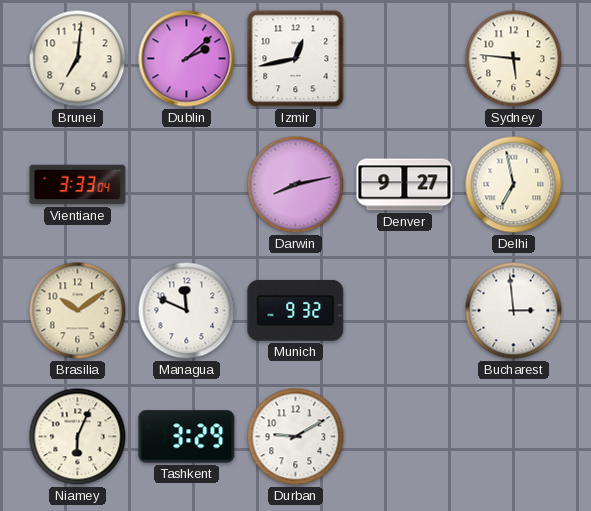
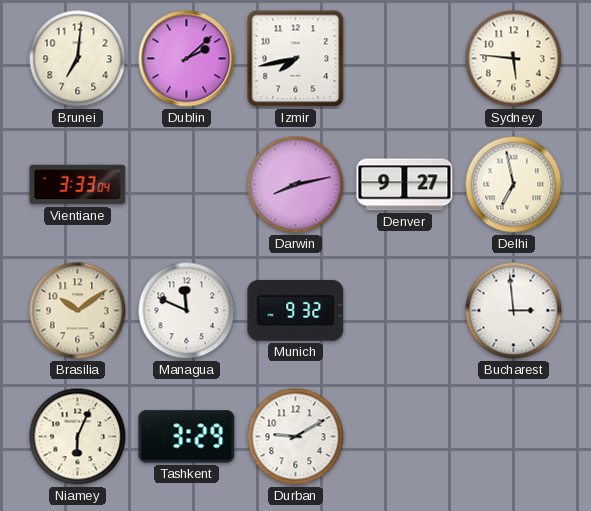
Izmir: 12:43 -> 7:43
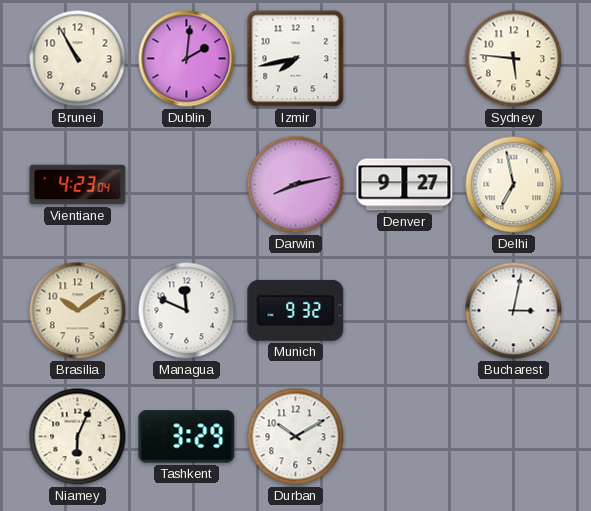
Brunei: 7:01 -> 10:55
Dublin: 2:08 -> 2:01
Vientiane: 3:33 -> 4:23
Bucharest: 2:59 -> 3:02
Durban: 9:10 -> 10:10
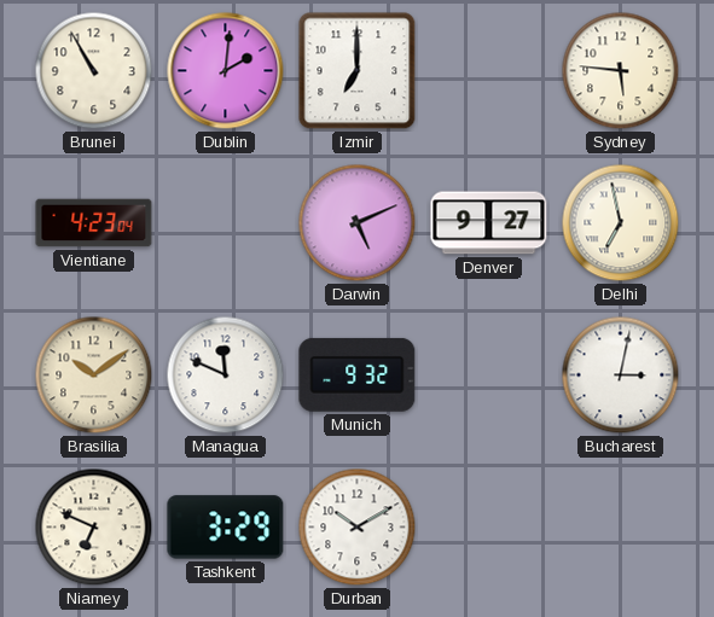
Izmir: 7:43 -> 7:00
Darwin: 8:13 -> 5:11
Niamey: 6:04 -> 6:49
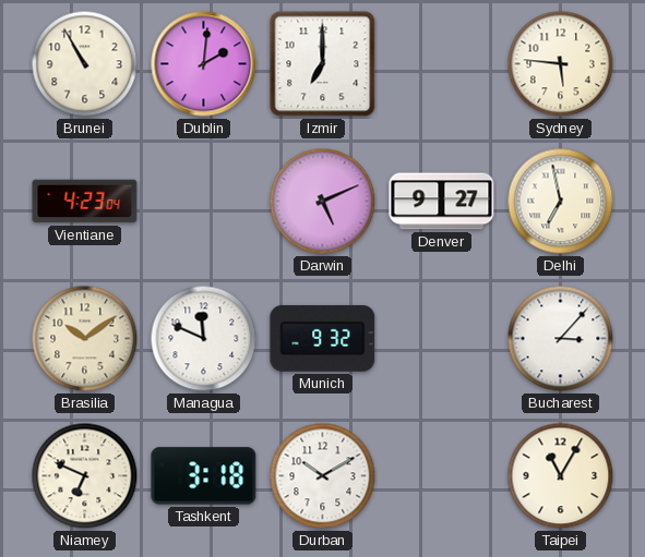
Bucharest: 3:02 -> 3:07
Tashkent: 3:29 -> 3:18
Taipei: none -> 11:05
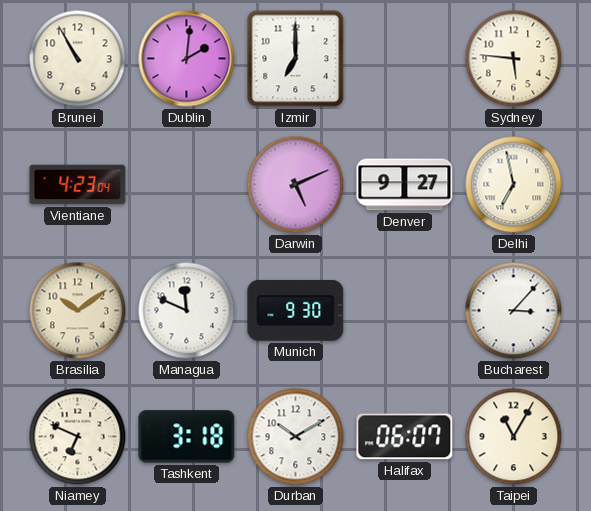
Munich: 9:32 -> 9:30
Halifax: none -> 06:07
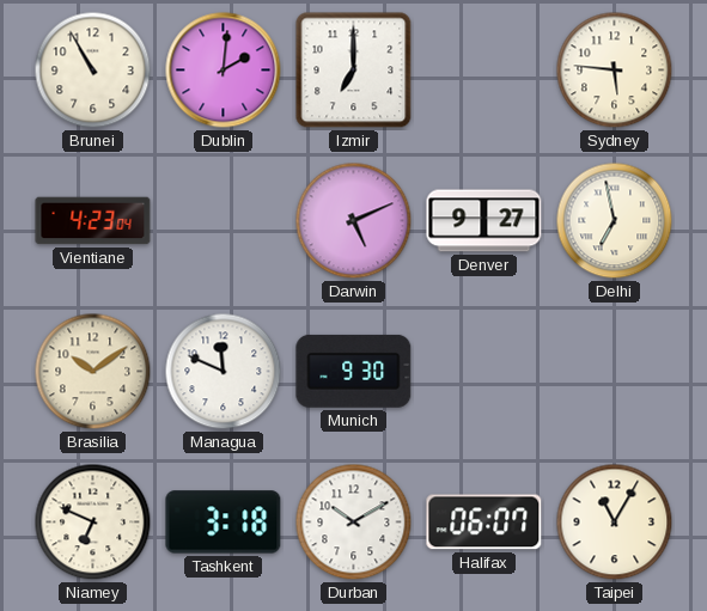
Bucharest: 3:07 -> none
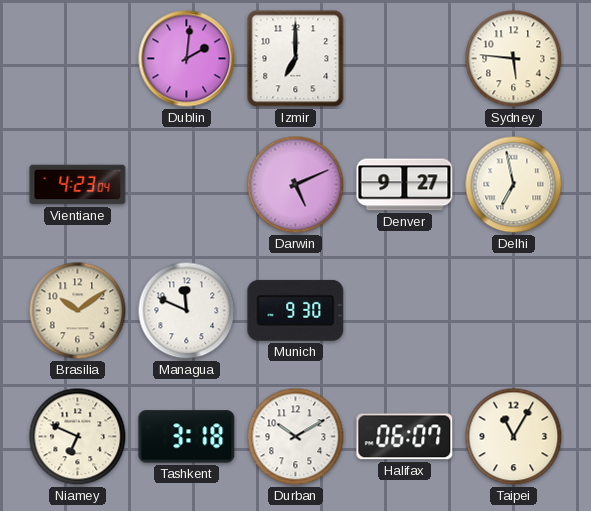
Brunei: 10:55 -> none
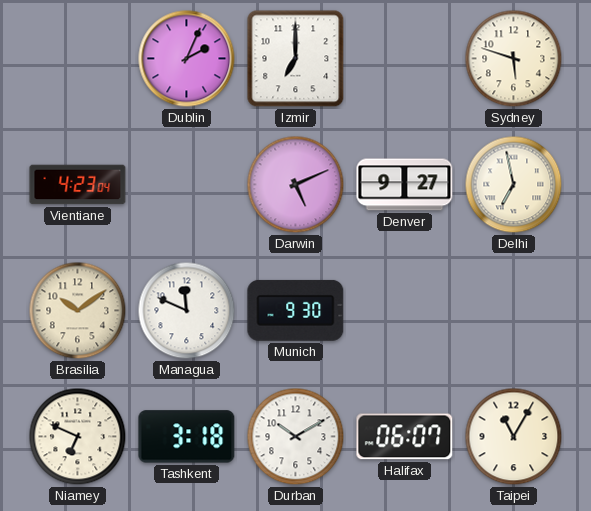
Dublin: 2:01 -> 2:04
Sydney: 5:46 -> 5:48
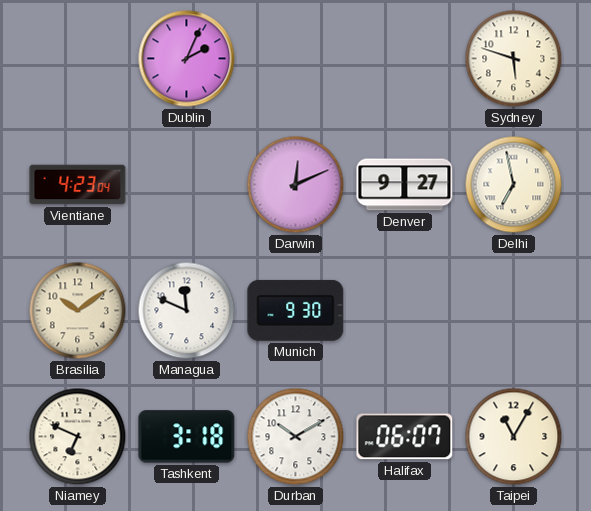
Izmir: 7:00 -> none
Darwin: 5:11 -> 12:11
